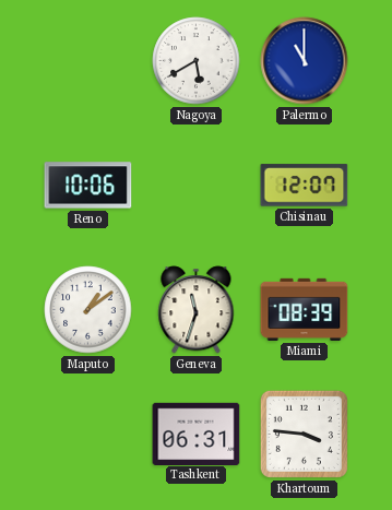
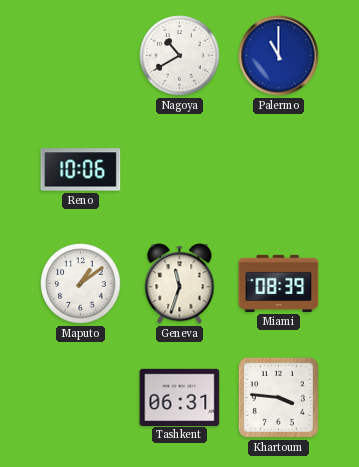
Nagoya: 5:40 -> 10:40
Chisinau: 12:07 -> none
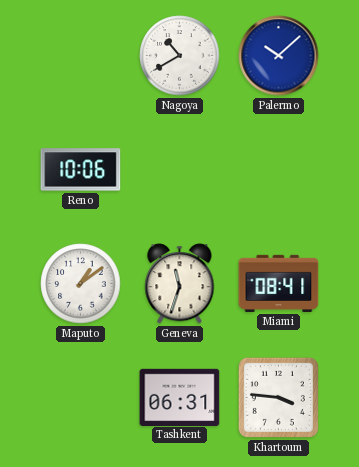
Palermo: 11:00 -> 10:08
Miami: 08:39 -> 08:41
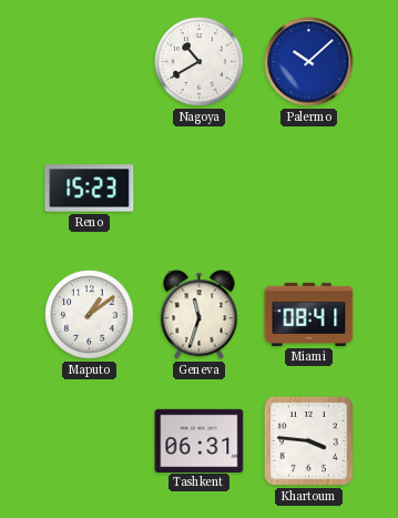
Reno: 10:06 -> 15:23
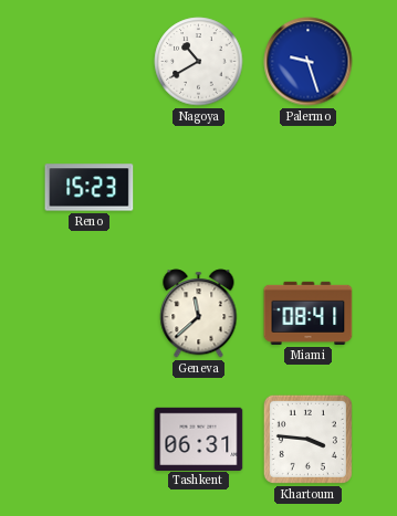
Palermo: 10:08 -> 9:27
Maputo: 1:09 -> none
Geneva: 11:33 -> 11:38
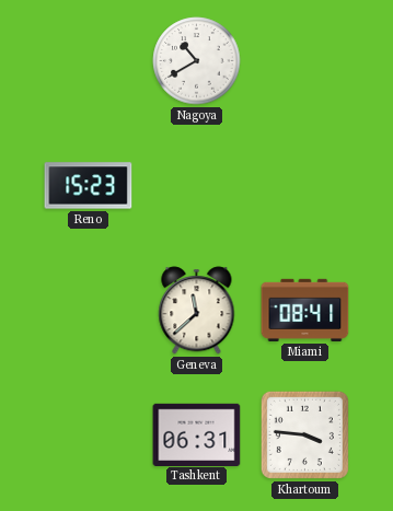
Palermo: 9:27 -> none
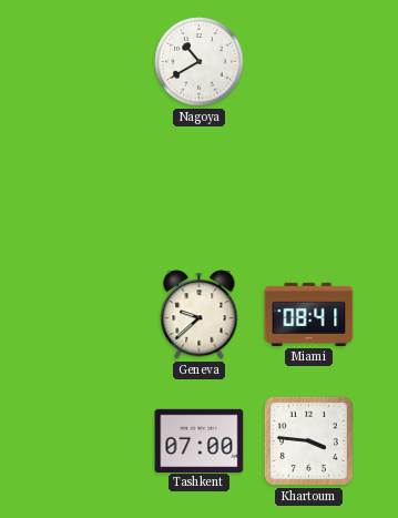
Reno: 15:23 -> none
Geneva: 11:38 -> 9:38
Tashkent: 06:31 -> 07:00
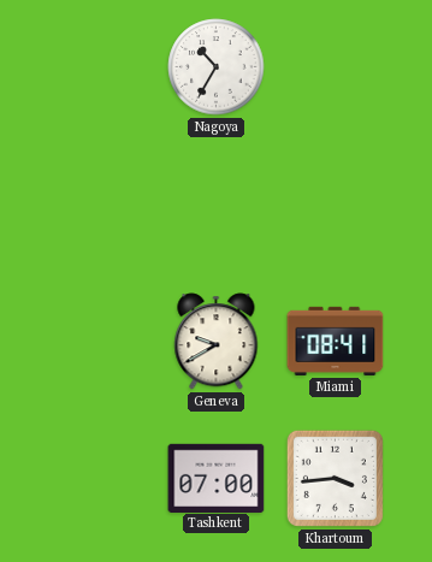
Nagoya: 10:40 -> 10:35
Geneva: 9:38 -> 9:40
Khartoum: 3:46 -> 3:44
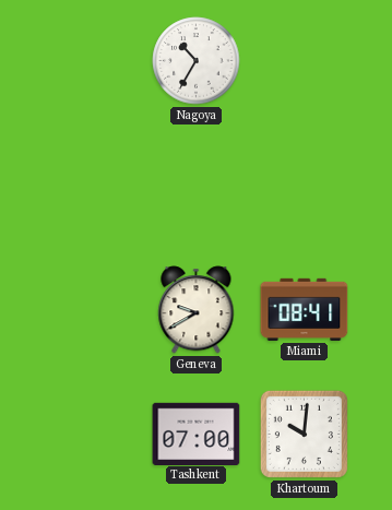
Khartoum: 3:44 -> 10:01
